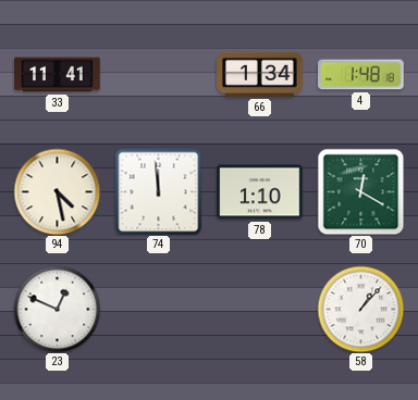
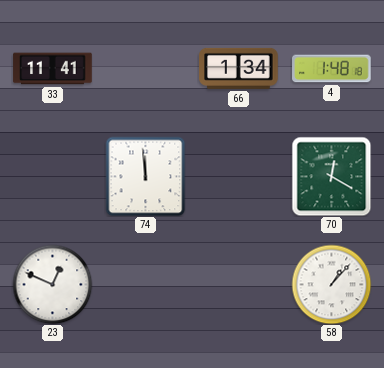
94: 4:28 -> none
78: 1:10 -> none
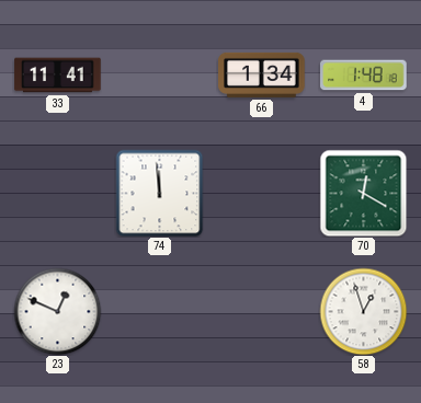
58: 1:07 -> 12:57
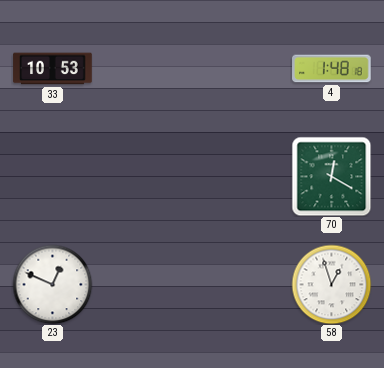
33: 11:41 -> 10:53
66: 1:34 -> none
74: 11:59 -> none
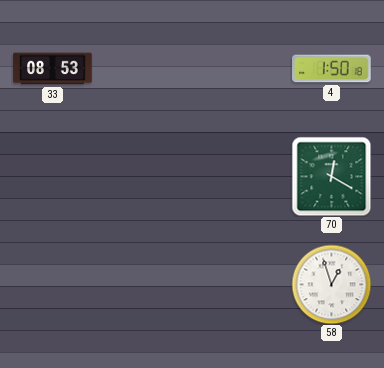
33: 10:53 -> 08:53
4: 1:48 -> 1:50
23: 12:49 -> none
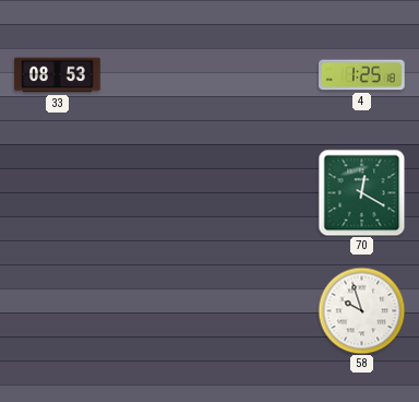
4: 1:50 -> 1:25
58: 12:57 -> 9:57
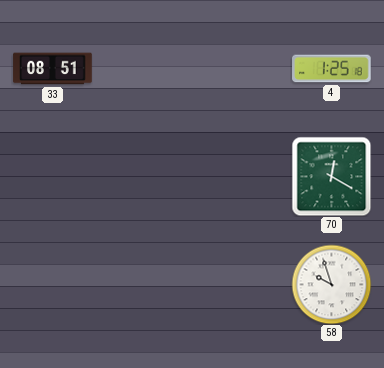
33: 08:53 -> 08:51
